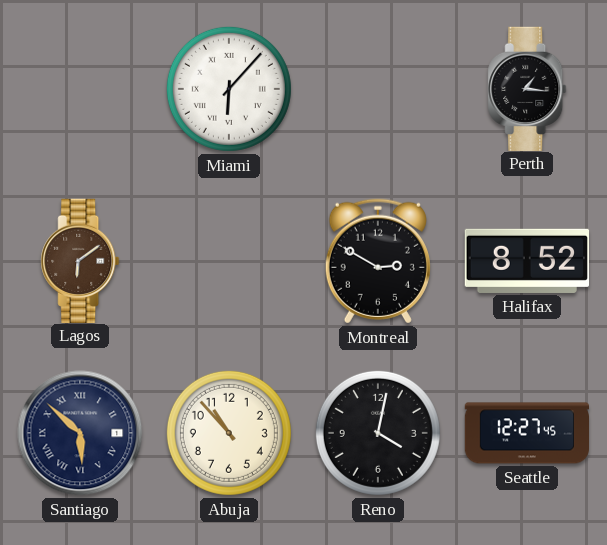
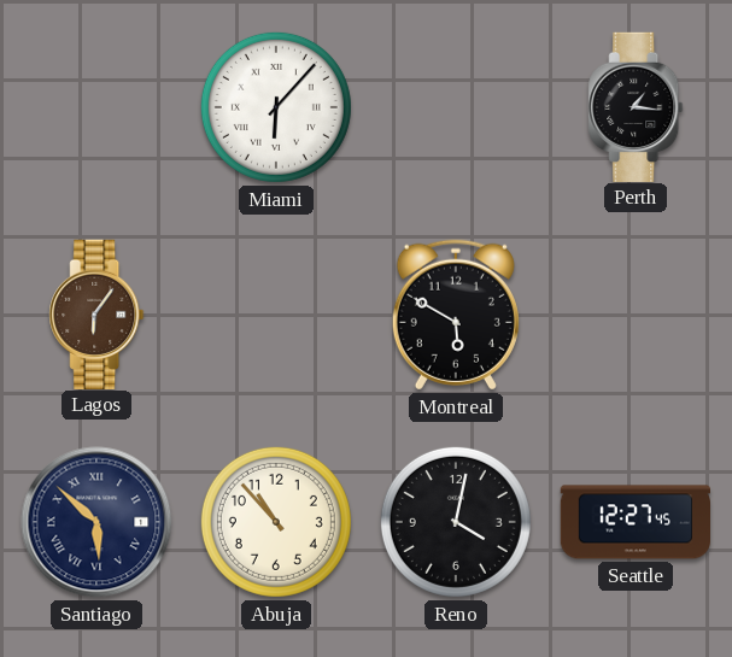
Lagos: 6:09 -> 6:06
Montreal: 2:50 -> 5:50
Halifax: 8:52 -> none
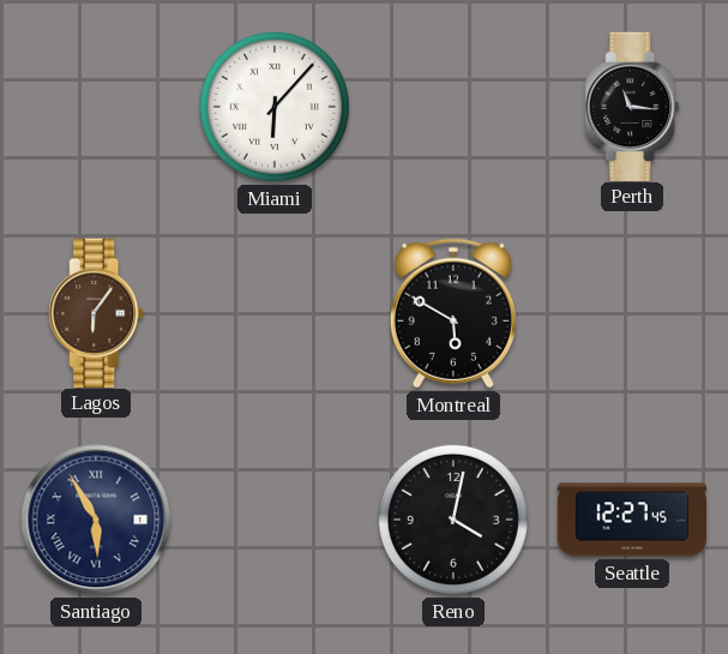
Perth: 1:16 -> 11:16
Santiago: 5:52 -> 5:55
Abuja: 10:53 -> none
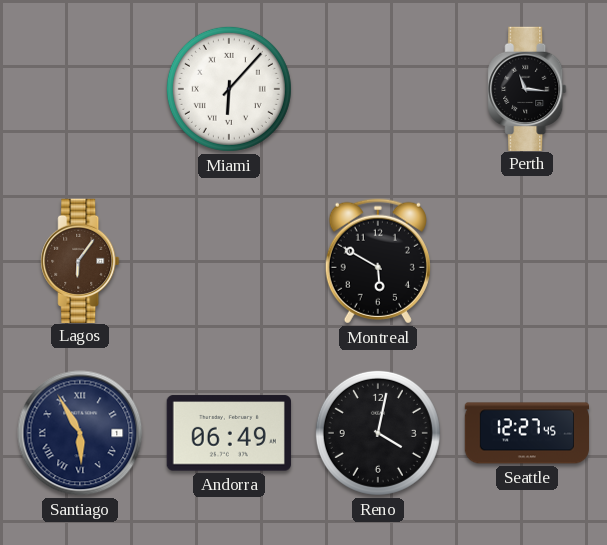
Andorra: none -> 06:49
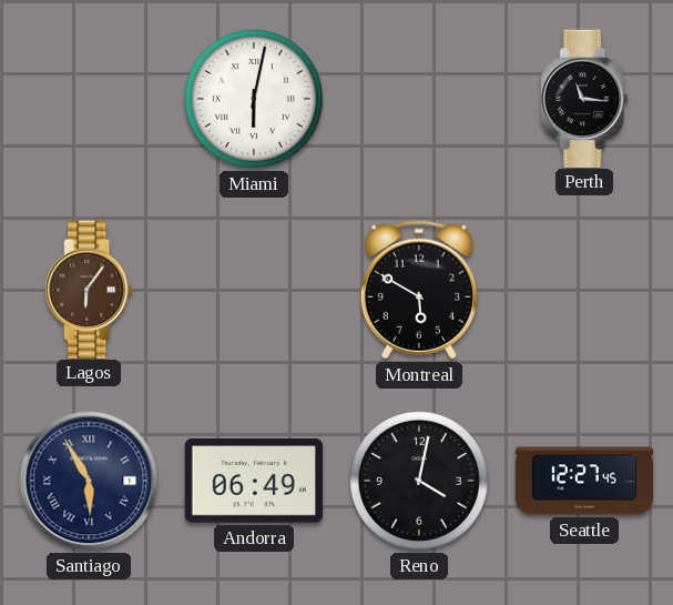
Miami: 6:07 -> 6:02
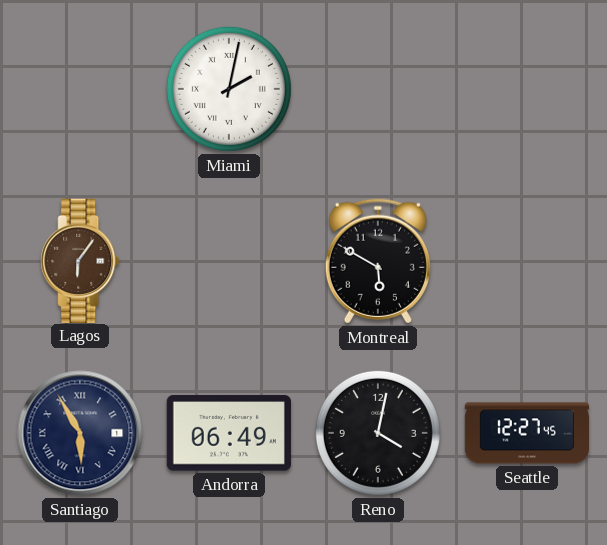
Miami: 6:02 -> 2:02
Perth: 11:16 -> none
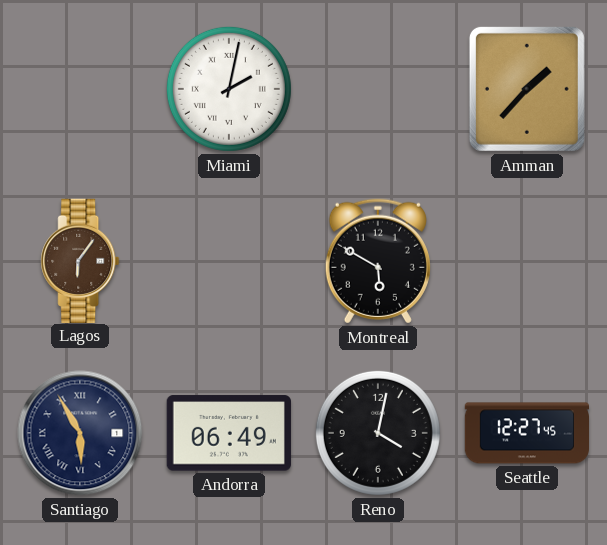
Amman: none -> 1:37
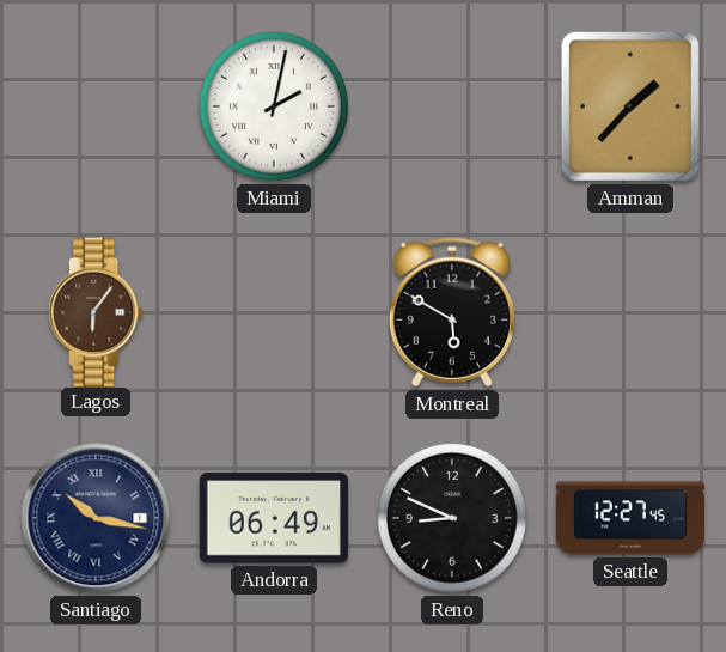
Santiago: 5:55 -> 10:17
Reno: 4:02 -> 8:49
